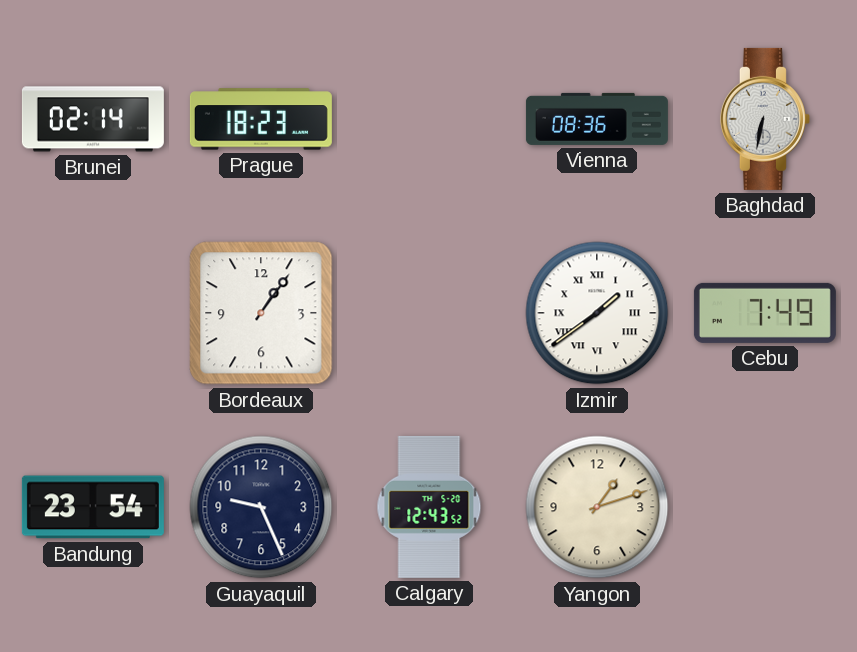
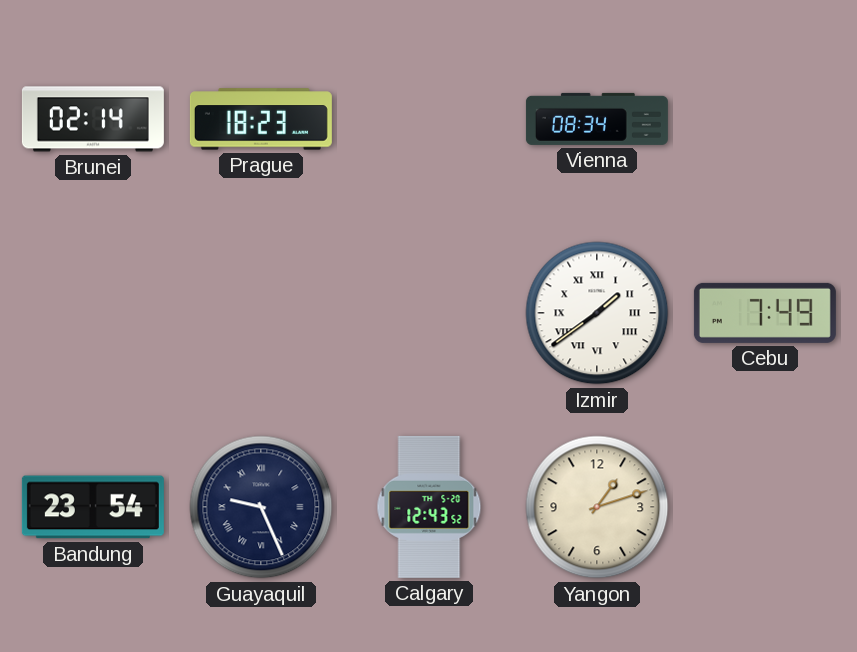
Vienna: 08:36 -> 08:34
Baghdad: 6:32 -> none
Bordeaux: 1:06 -> none
Guayaquil numerals: Arabic -> Roman
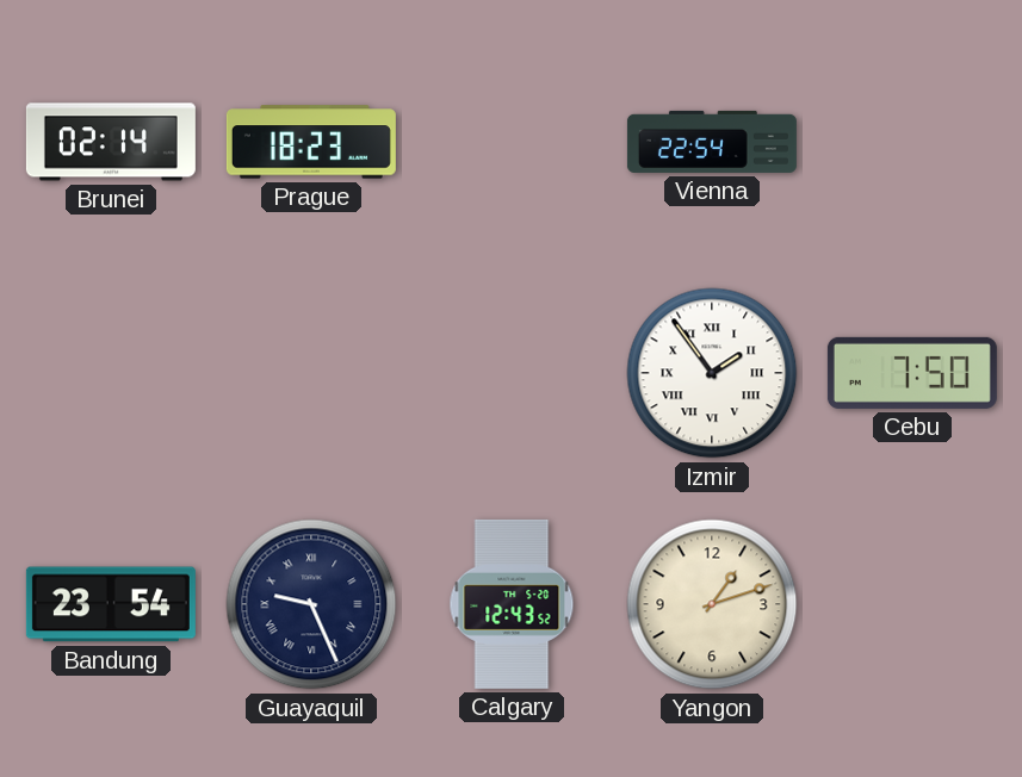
Vienna: 08:34 -> 22:54
Izmir: 1:39 -> 1:54
Cebu: 7:49 -> 7:50
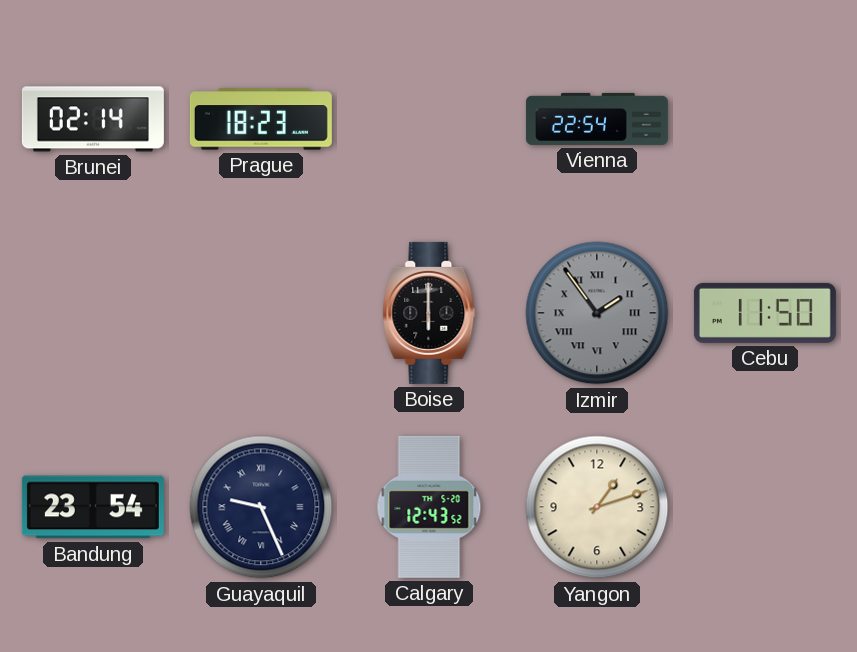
Boise: none -> 6:00
Izmir dial: white -> grey
Cebu: 7:50 -> 11:50
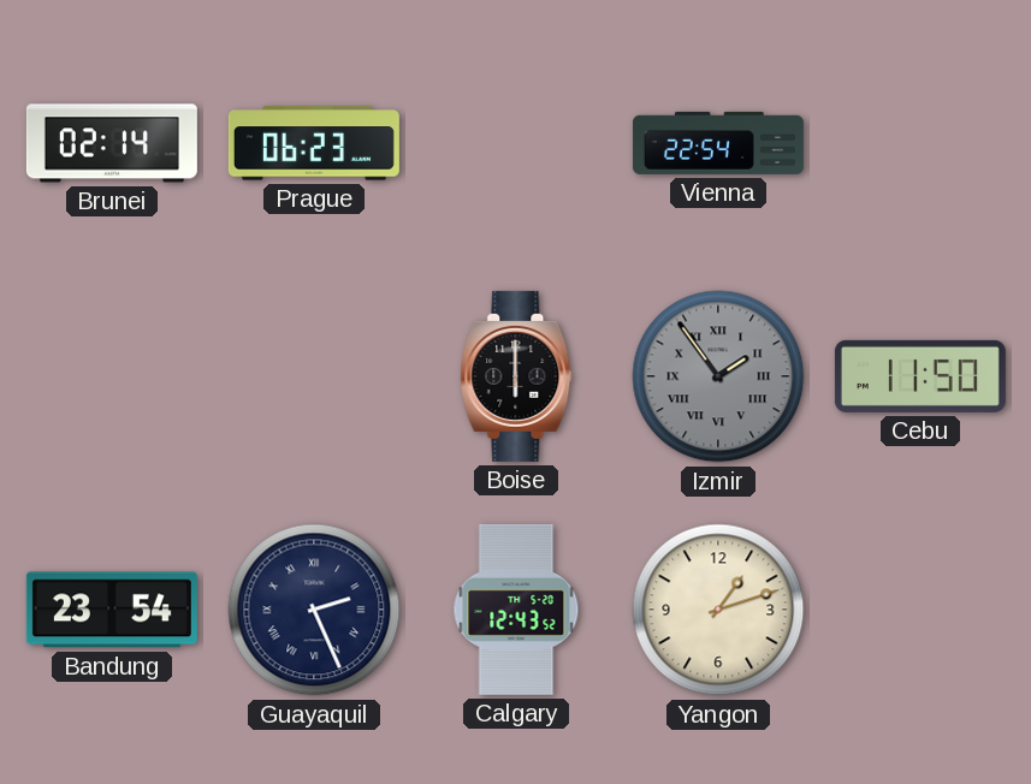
Prague: 18:23 -> 06:23
Guayaquil: 9:26 -> 2:26
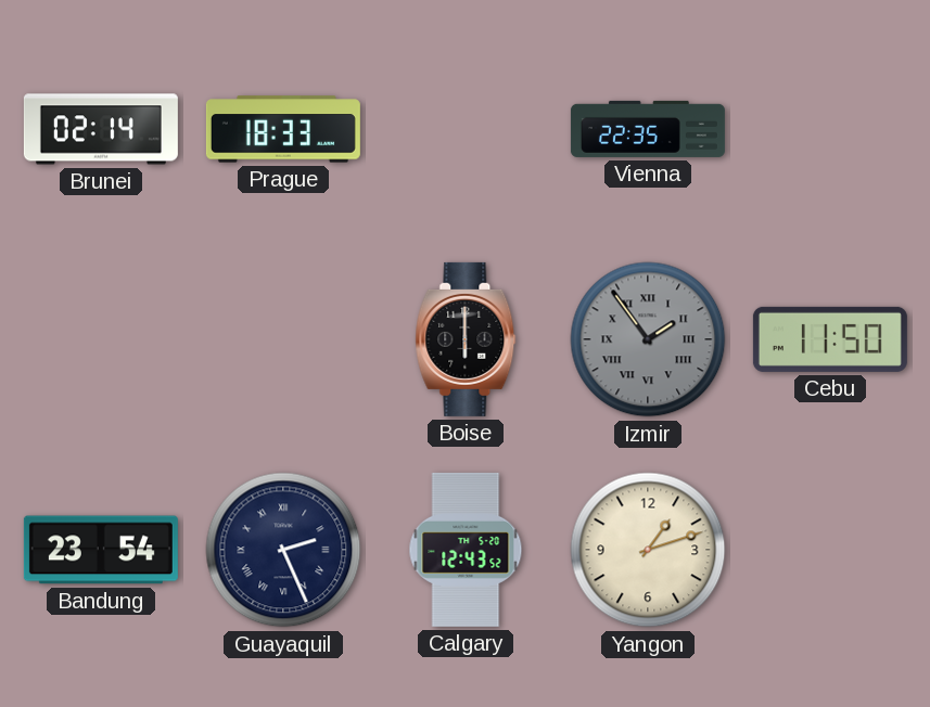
Prague: 06:23 -> 18:33
Vienna: 22:54 -> 22:35
